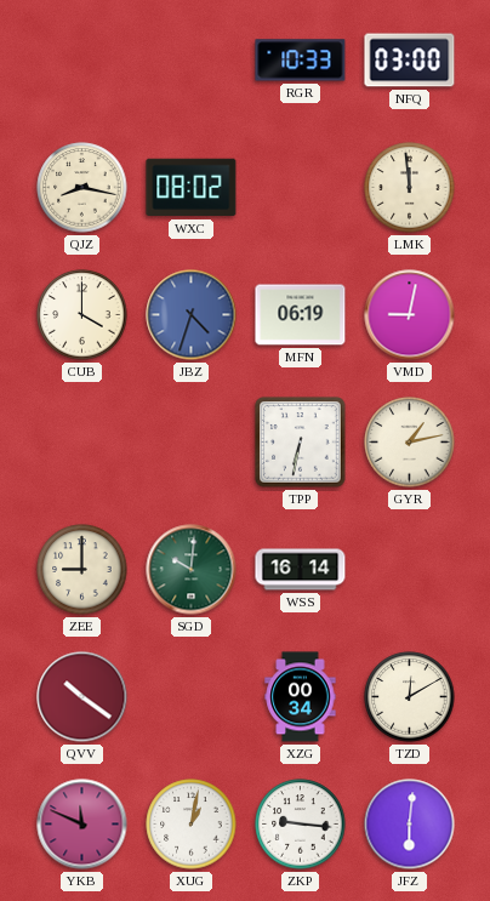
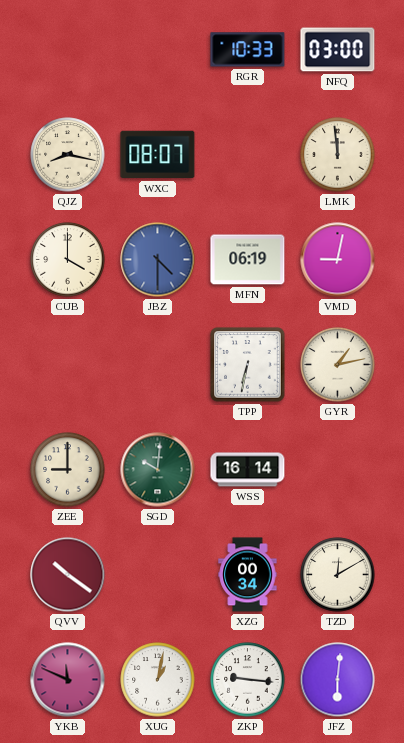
WXC: 08:02 -> 08:07
JBZ: 4:33 -> 4:30
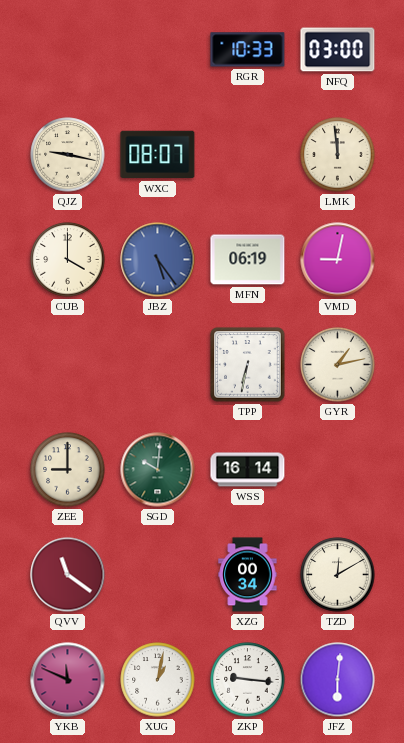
QJZ: 8:17 -> 9:17
JBZ: 4:30 -> 5:24
QVV: 10:21 -> 11:21
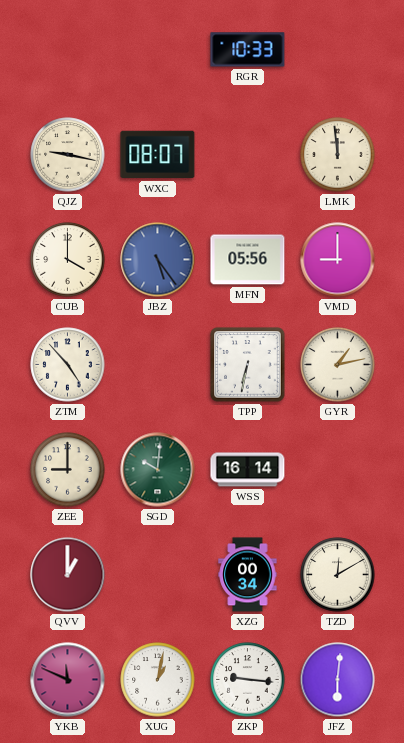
NFQ: 03:00 -> none
MFN: 06:19 -> 05:56
VMD: 9:02 -> 9:00
ZTM: none -> 4:53
QVV: 11:21 -> 1:00
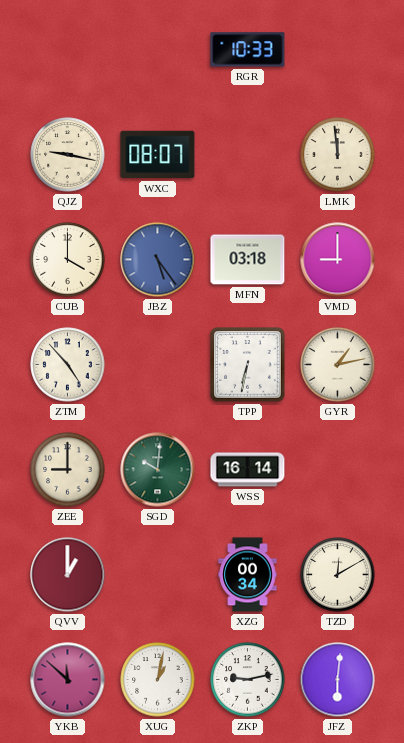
MFN: 05:56 -> 03:18
YKB: 11:49 -> 11:52
ZKP: 9:16 -> 9:13
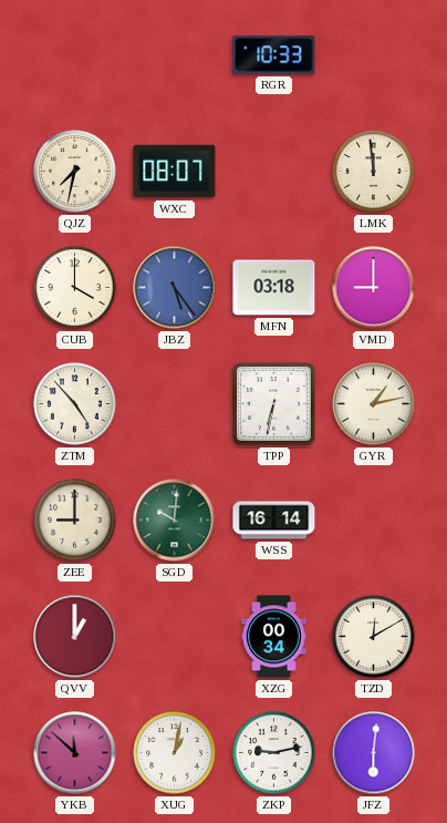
QJZ: 9:17 -> 7:32
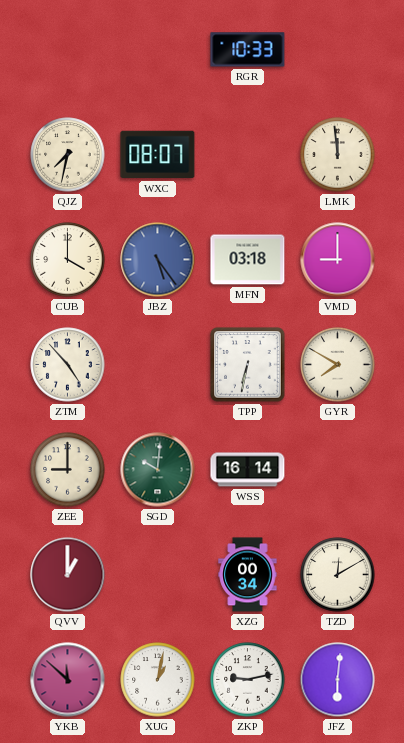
GYR: 1:13 -> 7:50
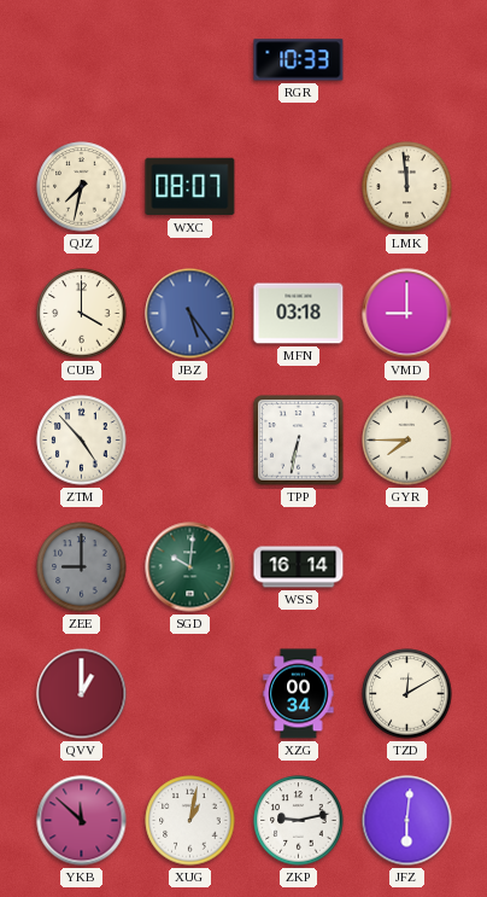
GYR: 7:50 -> 7:45
ZEE dial: cream -> grey
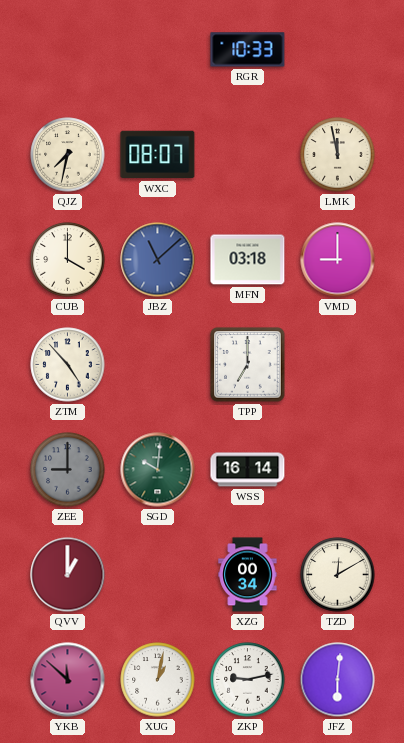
LMK: 11:59 -> 11:58
JBZ: 5:24 -> 11:08
TPP: 6:32 -> 7:00
GYR: 7:45 -> none
